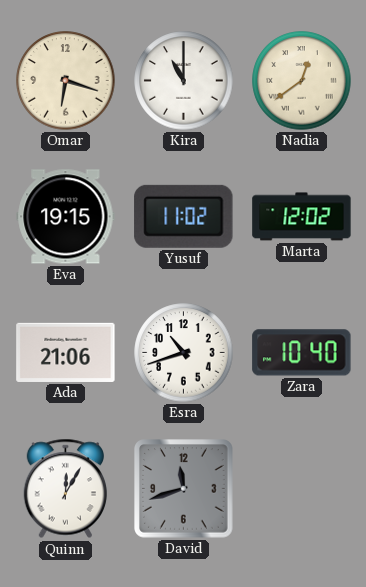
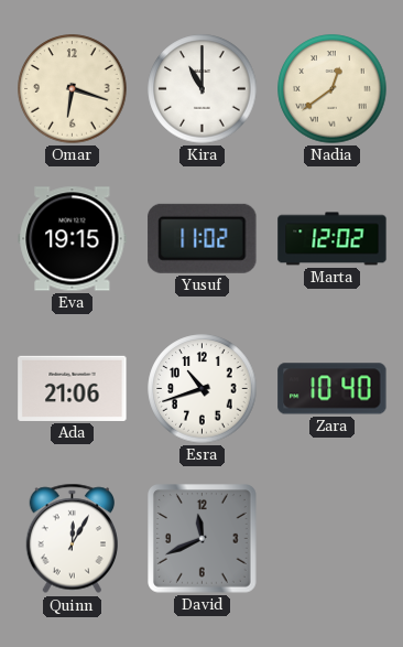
David: 11:42 -> 11:41
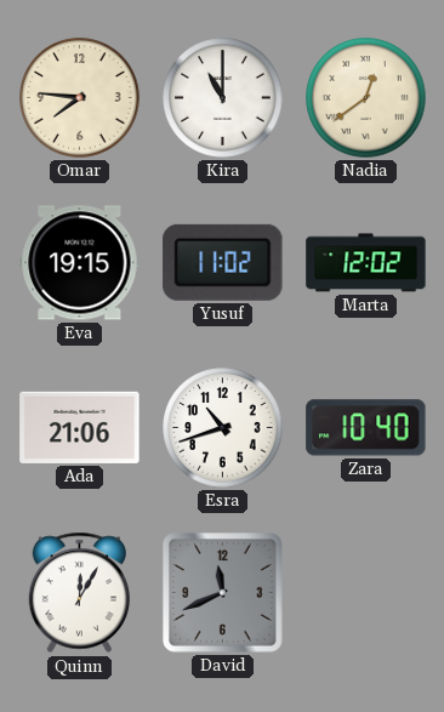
Omar: 6:18 -> 7:46
